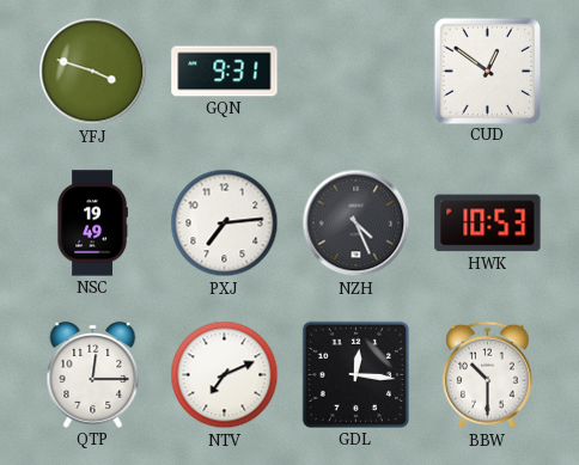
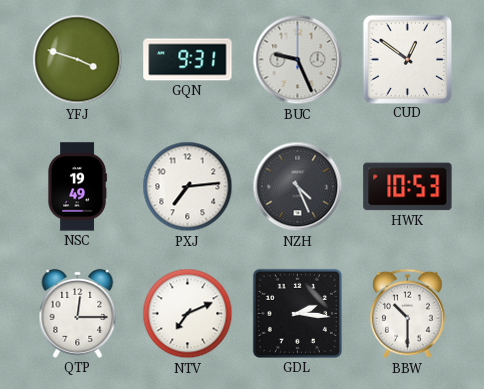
BUC: none -> 9:26
GDL: 12:16 -> 2:16
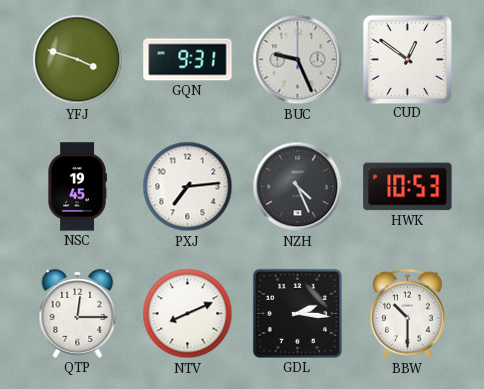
NSC: 19:49 -> 19:45
NTV: 7:11 -> 8:11
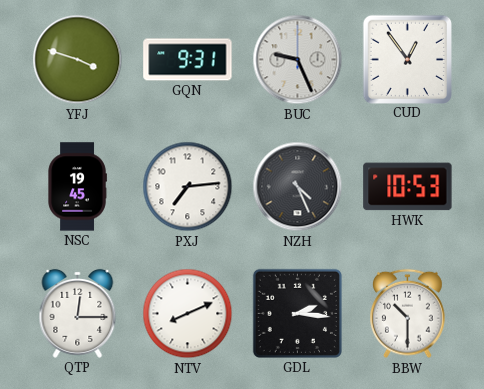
CUD: 12:51 -> 12:54
